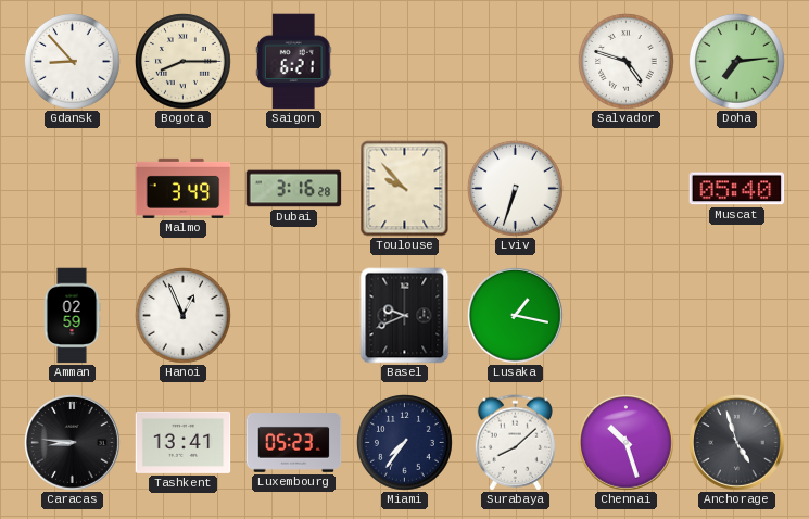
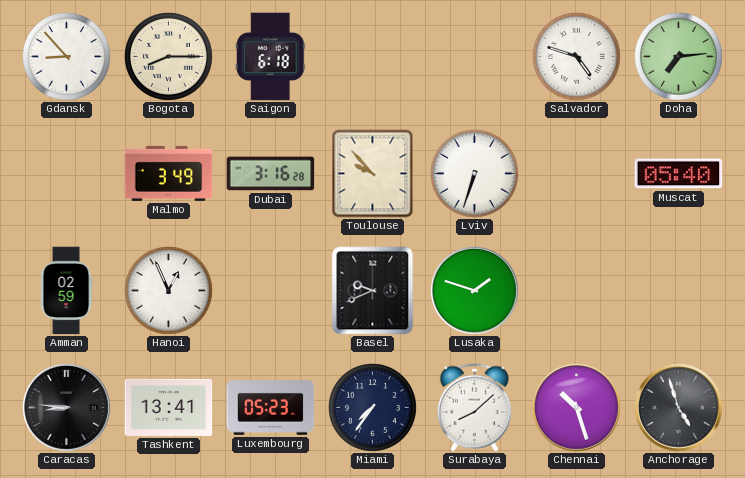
Saigon: 6:21 -> 6:18
Lusaka: 1:17 -> 1:48
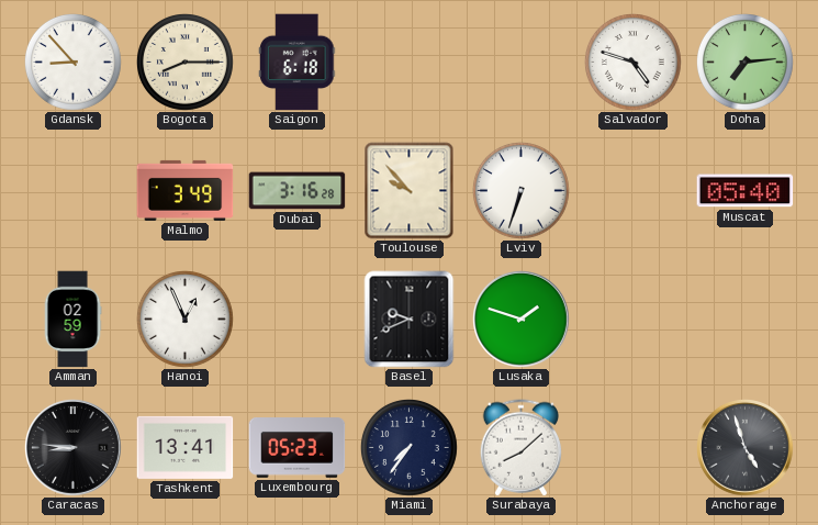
Chennai: 10:27 -> none
